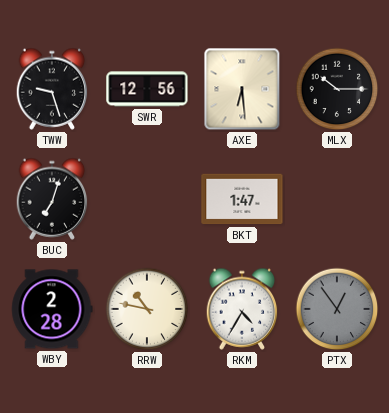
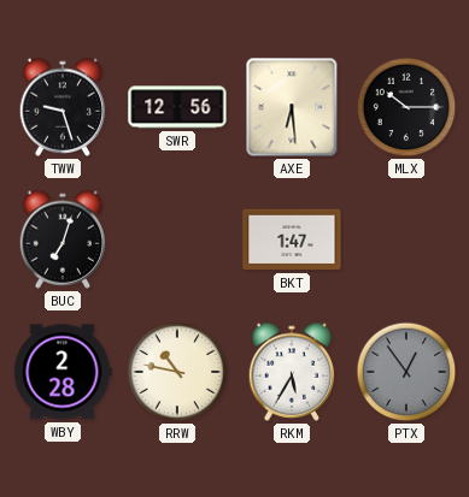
RKM: 4:35 -> 5:35
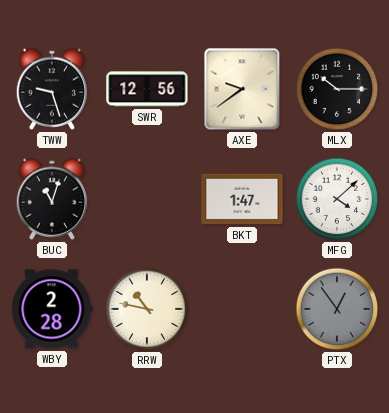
AXE: 6:29 -> 9:39
BUC: 7:03 -> 11:03
MFG: none -> 4:08
RKM: 5:35 -> none
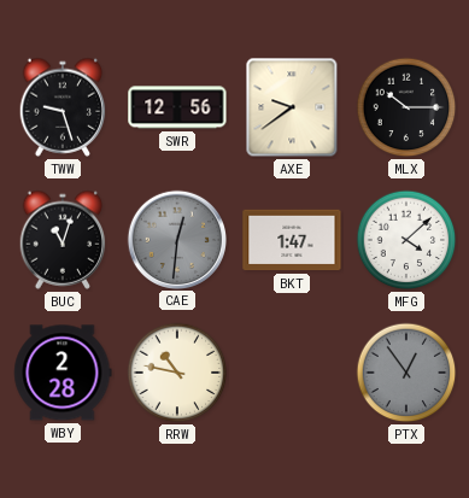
CAE: none -> 12:31
